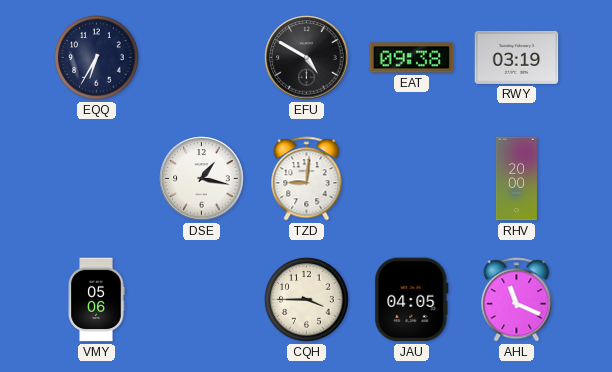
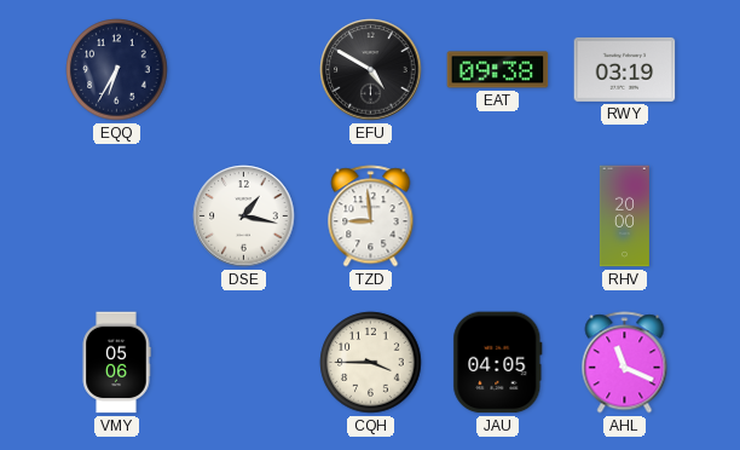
TZD: 9:01 -> 8:59
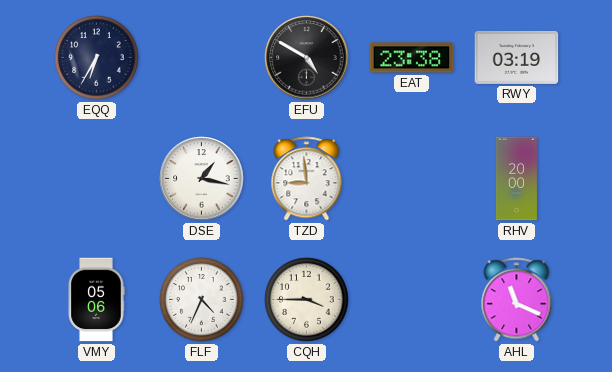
EAT: 09:38 -> 23:38
FLF: none -> 4:34
JAU: 04:05 -> none
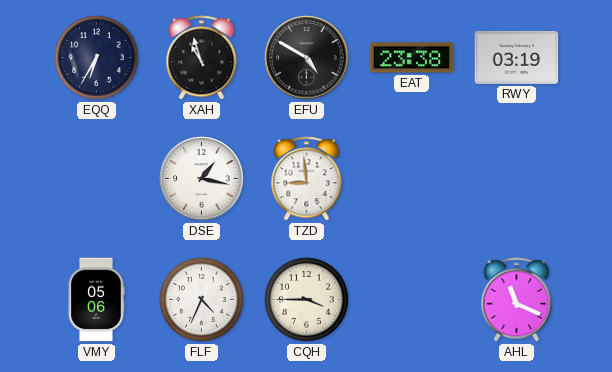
XAH: none -> 10:57
RHV: 20:00 -> none
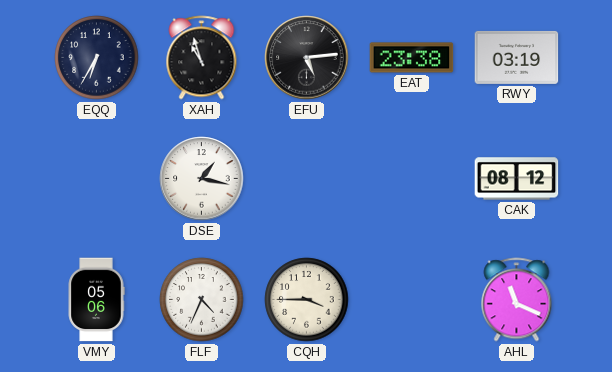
EFU: 4:50 -> 5:14
TZD: 8:59 -> none
CAK: none -> 08:12
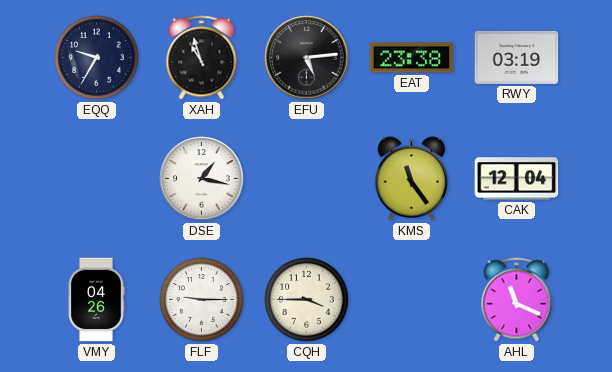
EQQ: 6:35 -> 9:35
KMS: none -> 11:24
CAK: 08:12 -> 12:04
VMY: 05:06 -> 04:26
FLF: 4:34 -> 9:15
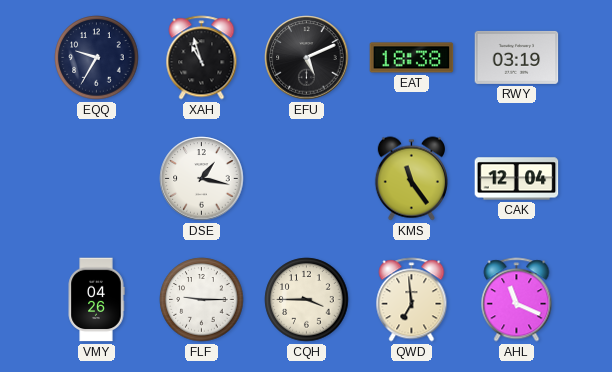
EFU: 5:14 -> 5:11
EAT: 23:38 -> 18:38
QWD: none -> 6:59
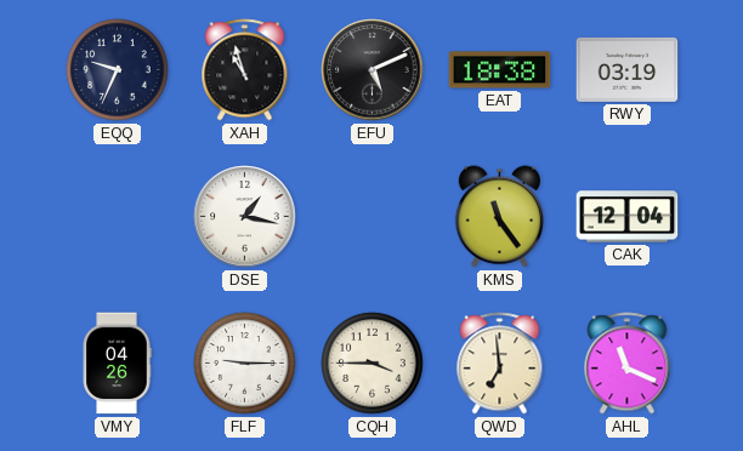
EQQ: 9:35 -> 9:34
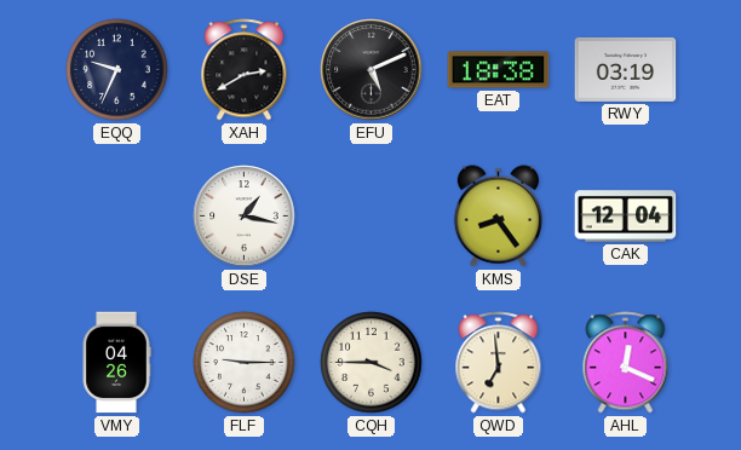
XAH: 10:57 -> 2:40
KMS: 11:24 -> 8:24
AHL: 11:19 -> 12:19
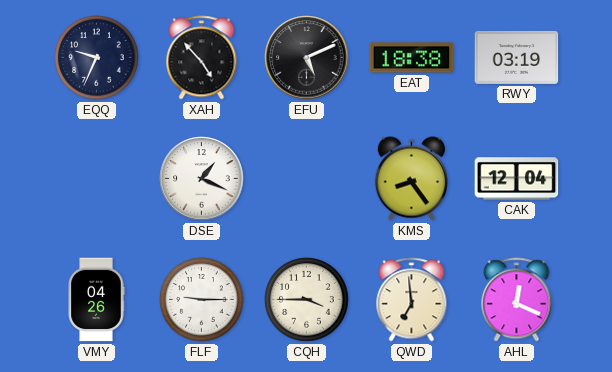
XAH: 2:40 -> 4:53
DSE: 1:17 -> 1:19
